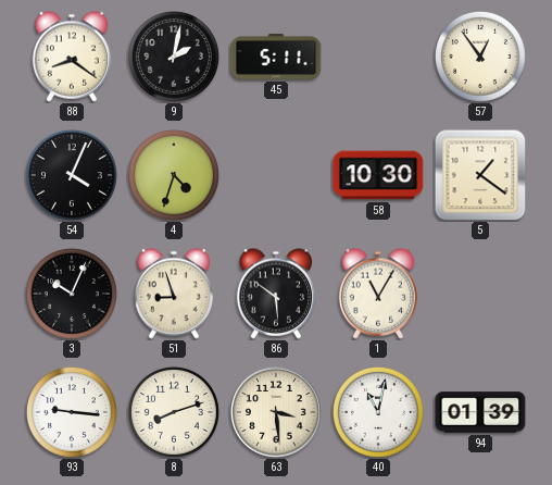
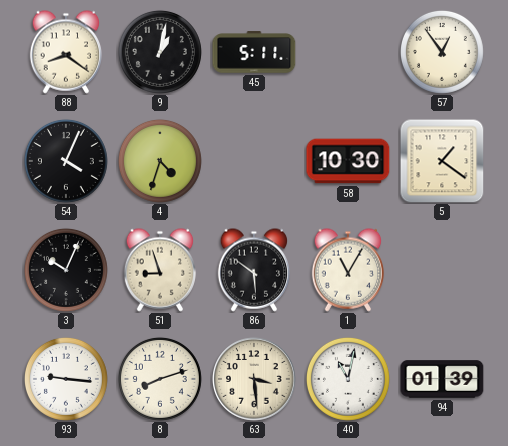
9: 2:02 -> 1:02
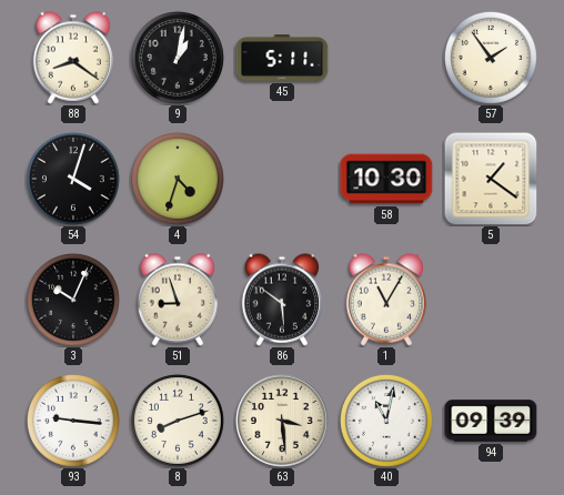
57: 12:54 -> 1:54
54: 4:04 -> 4:03
94: 01:39 -> 09:39
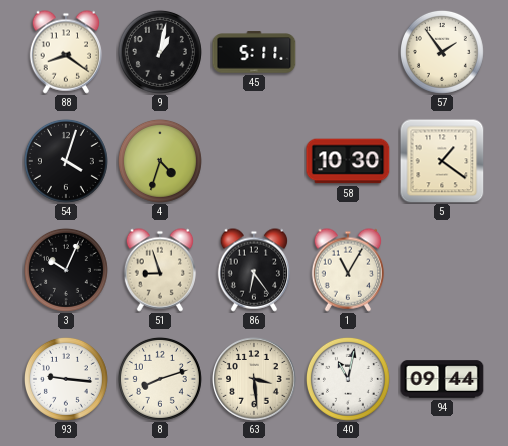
86: 5:51 -> 6:24
94: 09:39 -> 09:44
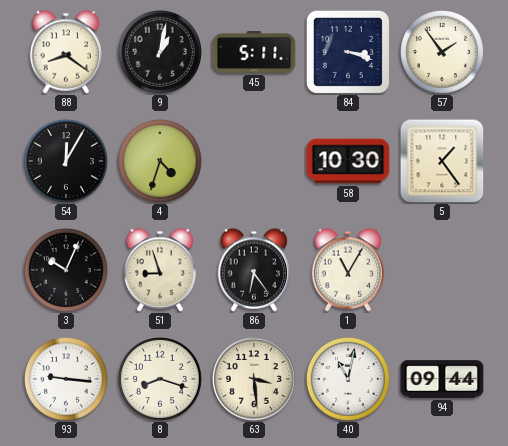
84: none -> 3:18
54: 4:03 -> 12:05
5: 1:21 -> 1:24
8: 8:12 -> 8:18
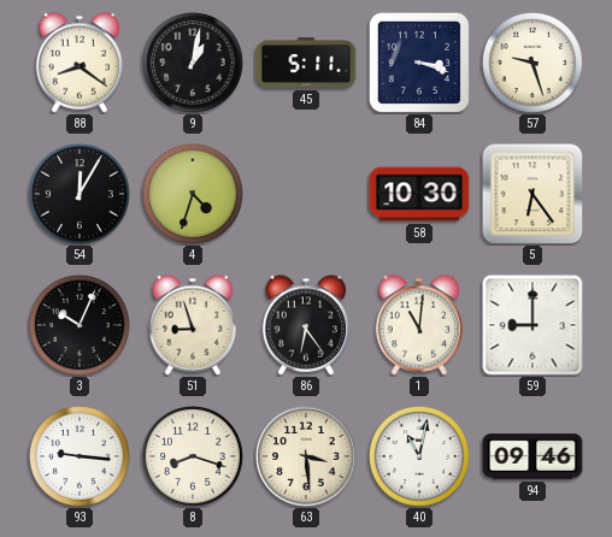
57: 1:54 -> 9:27
5: 1:24 -> 6:24
1: 11:05 -> 11:01
59: none -> 9:00
94: 09:44 -> 09:46
